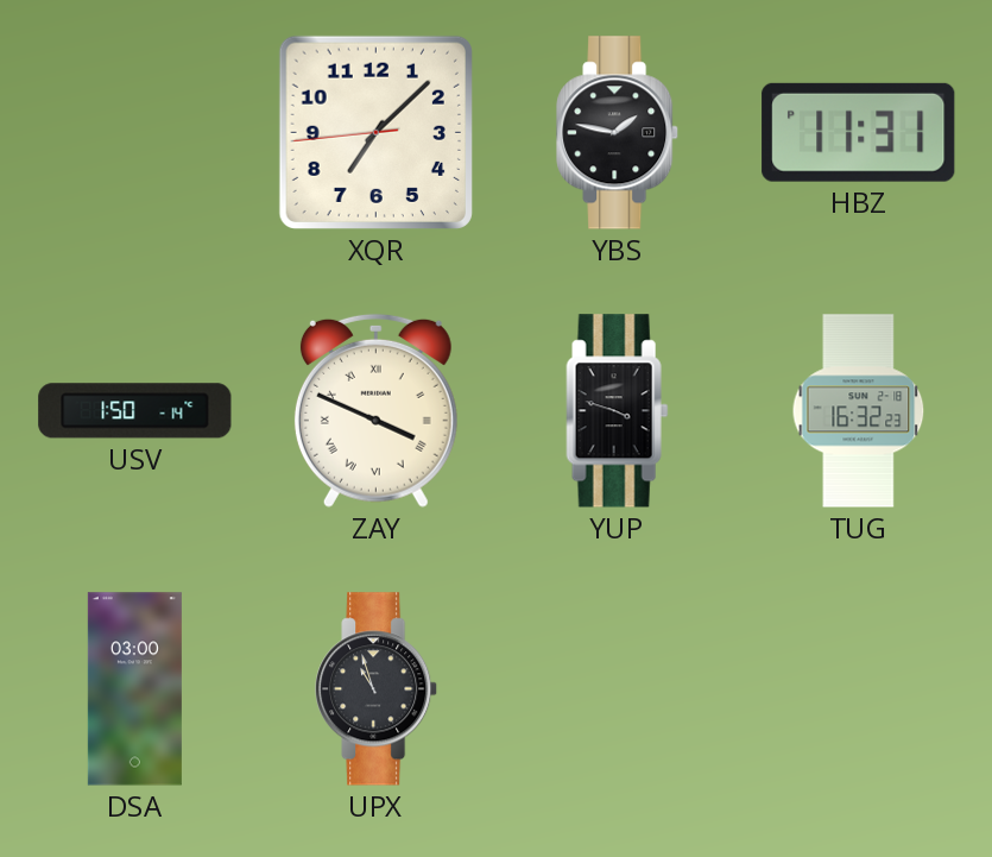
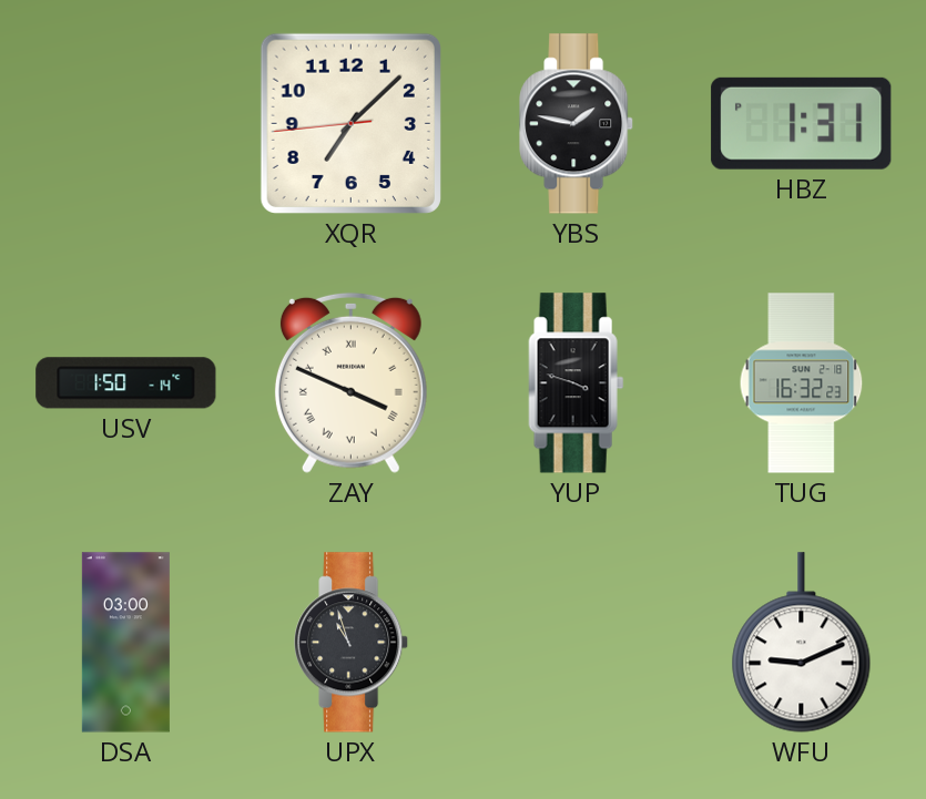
HBZ: 11:31 -> 1:31
WFU: none -> 9:11
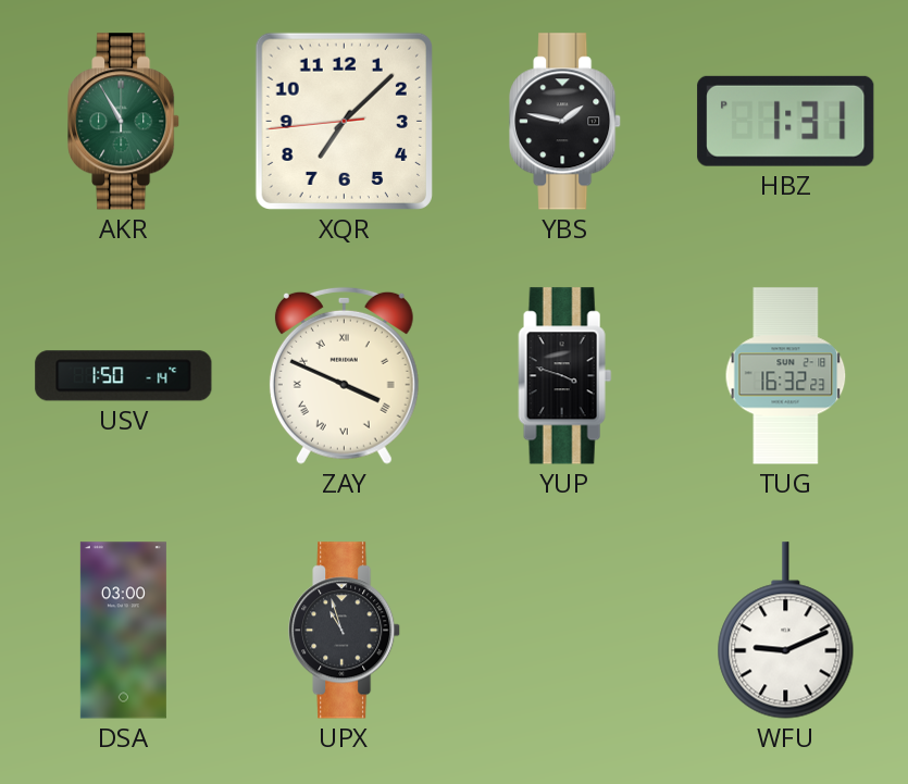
AKR: none -> 10:55
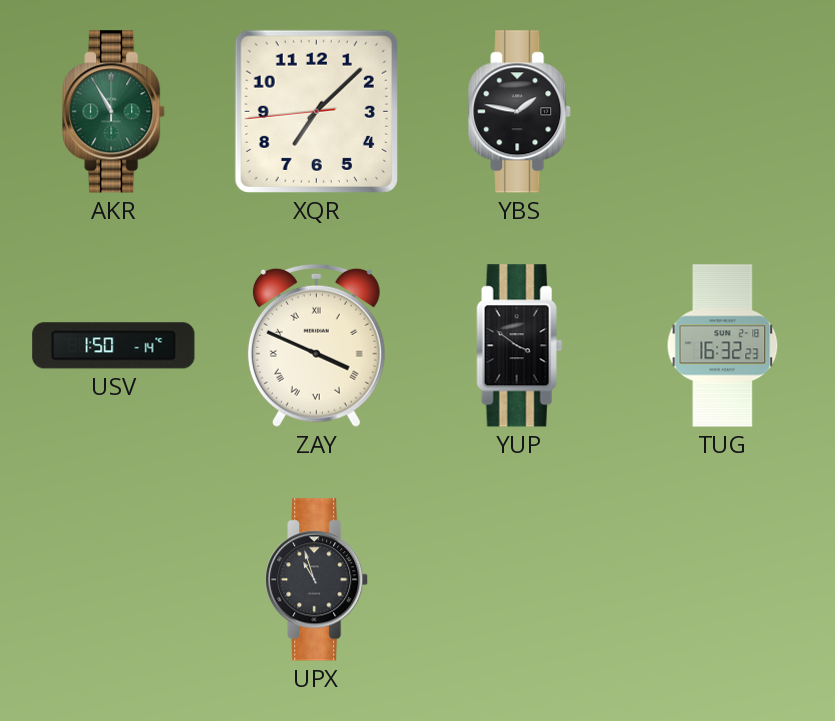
HBZ: 1:31 -> none
YUP: 3:48 -> 3:51
DSA: 03:00 -> none
WFU: 9:11 -> none
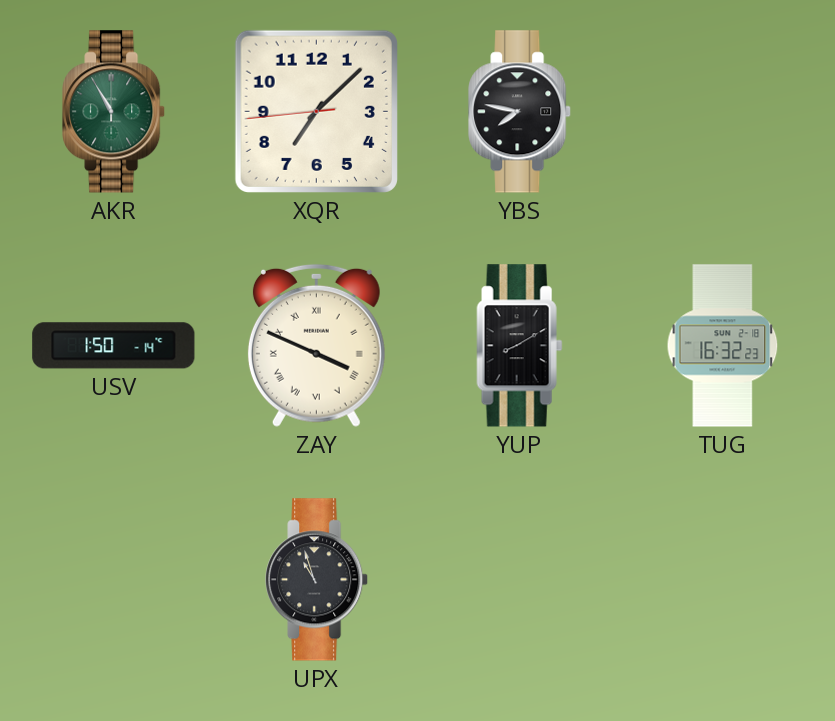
YBS: 1:47 -> 7:47
YUP: 3:51 -> 8:10
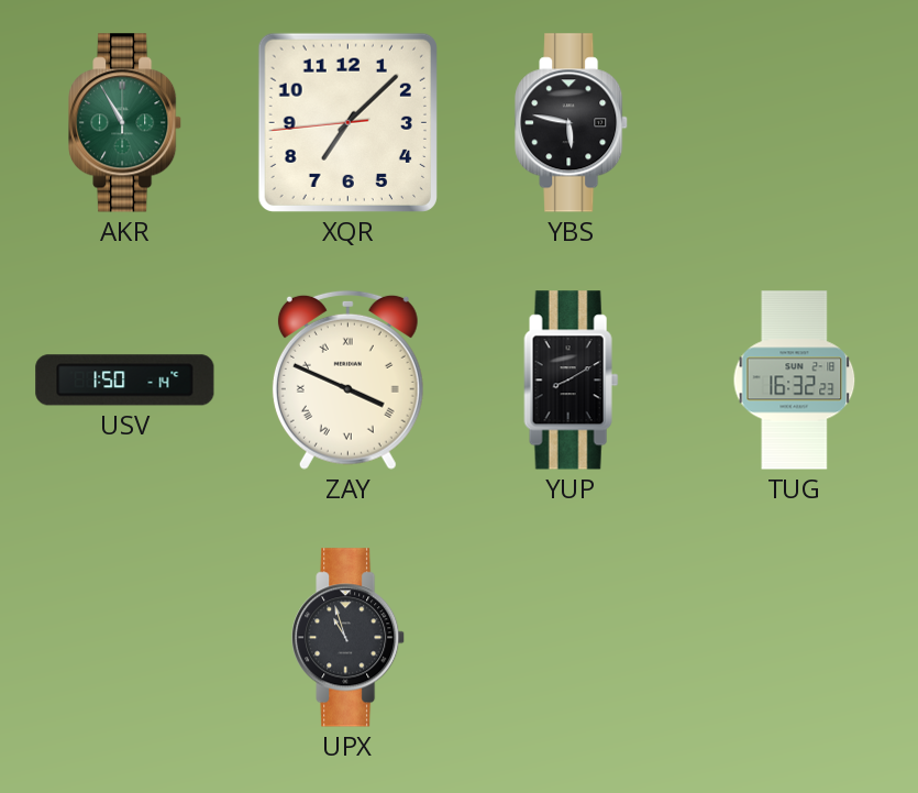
YBS: 7:47 -> 5:47
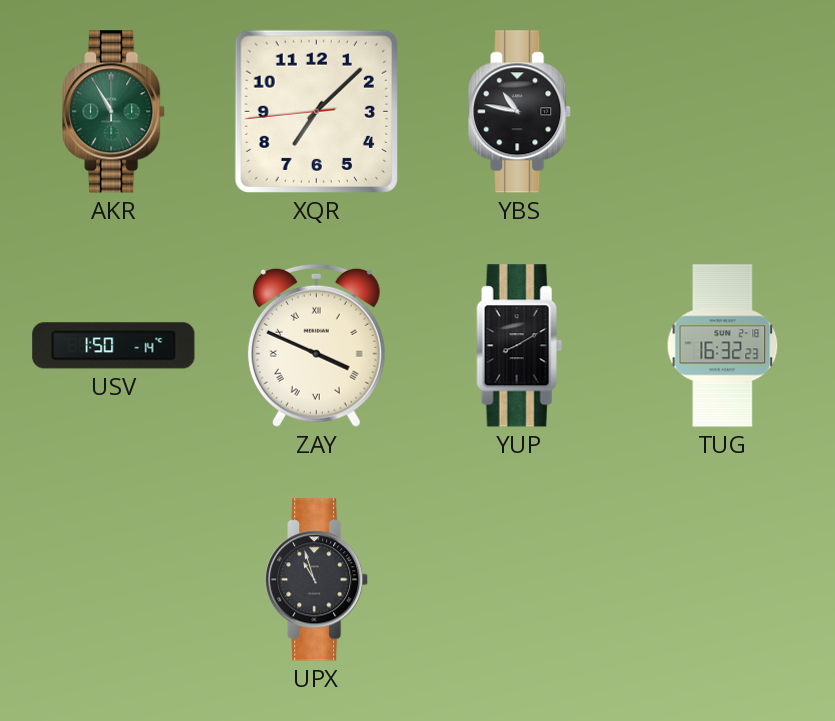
YBS: 5:47 -> 10:47
